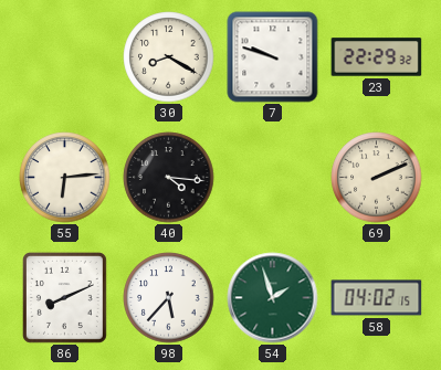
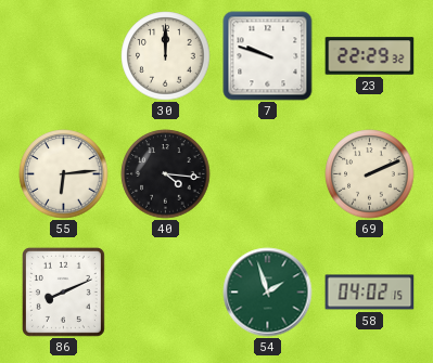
30: 8:20 -> 12:00
98: 5:37 -> none
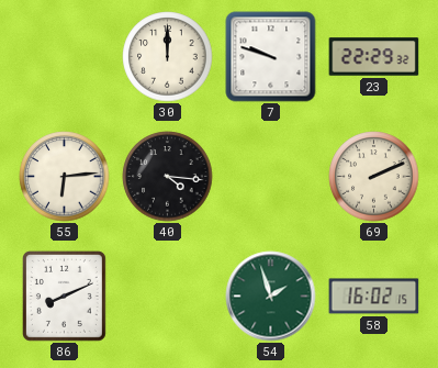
58: 04:02 -> 16:02
